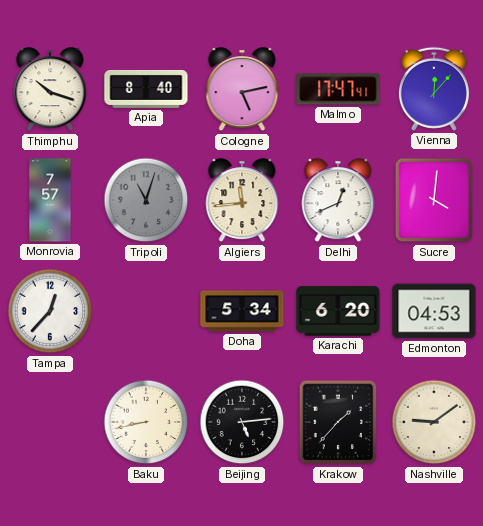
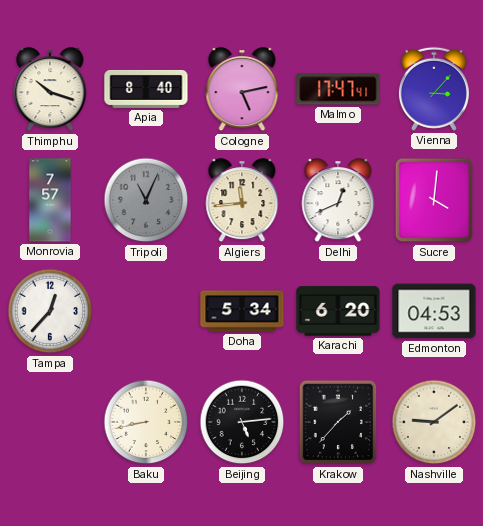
Vienna: 12:07 -> 3:07
Tripoli: 11:03 -> 11:04
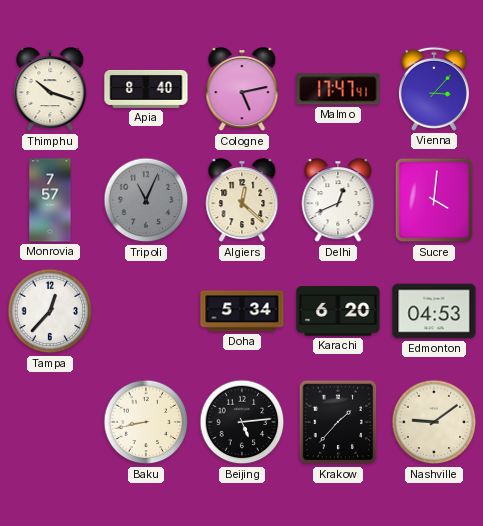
Algiers: 11:44 -> 12:22
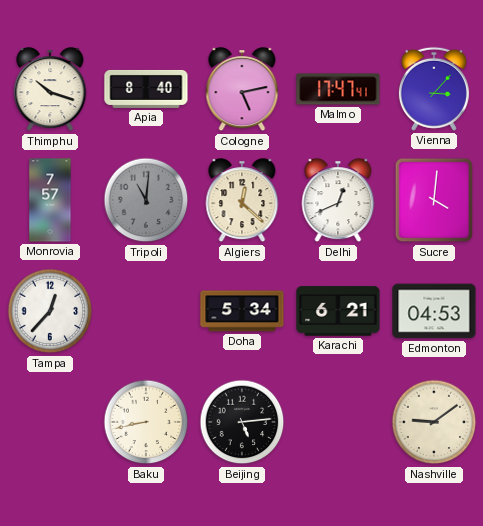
Tripoli: 11:04 -> 11:01
Karachi: 6:20 -> 6:21
Krakow: 1:37 -> none
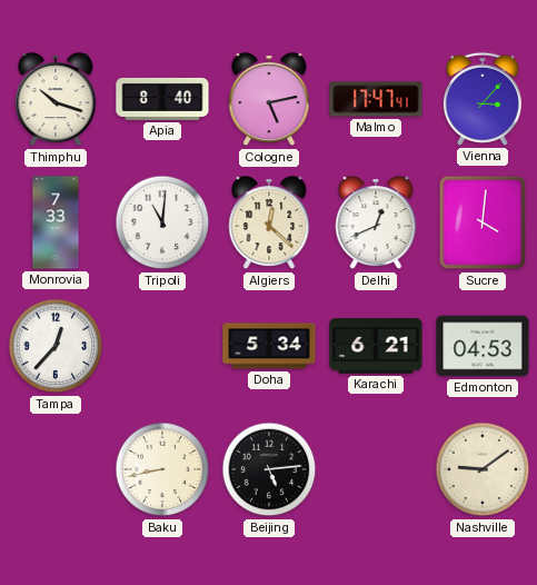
Monrovia: 7:57 -> 7:33
Tripoli dial: grey -> white
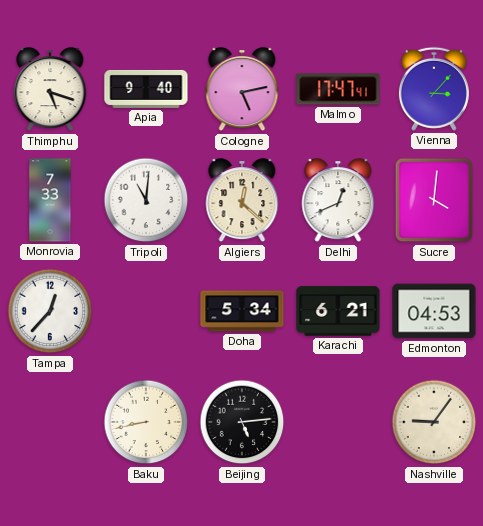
Thimphu: 10:18 -> 5:18
Apia: 8:40 -> 9:40
Nashville: 9:09 -> 9:06
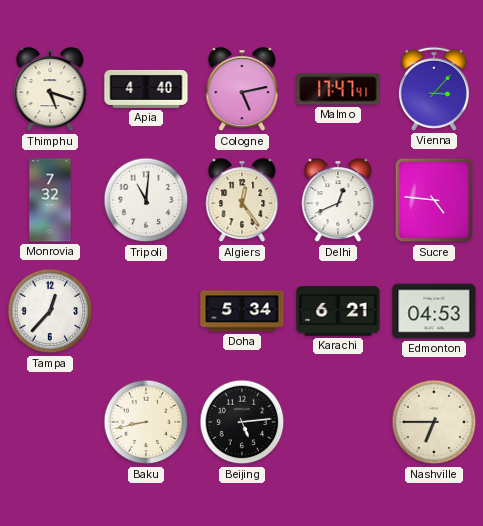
Apia: 9:40 -> 4:40
Monrovia: 7:33 -> 7:32
Algiers: 12:22 -> 12:24
Sucre: 4:01 -> 4:46
Nashville: 9:06 -> 6:45
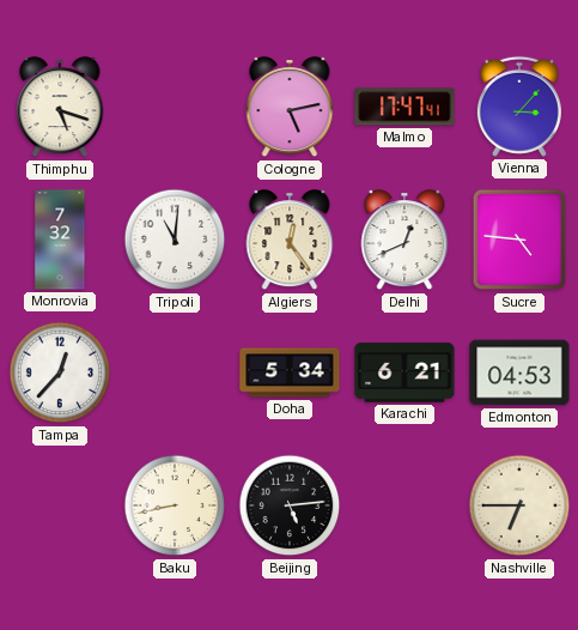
Apia: 4:40 -> none
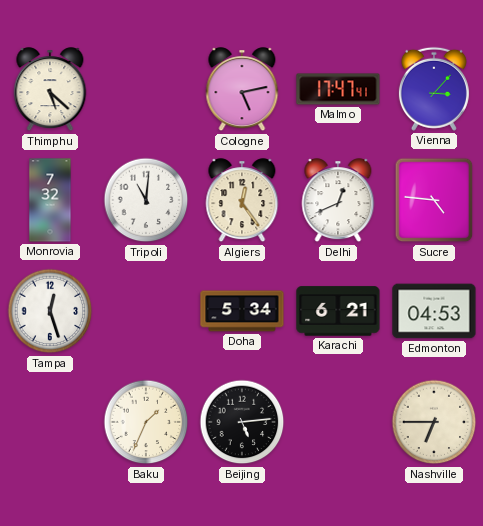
Thimphu: 5:18 -> 5:22
Tampa: 12:37 -> 12:27
Baku: 8:43 -> 1:34
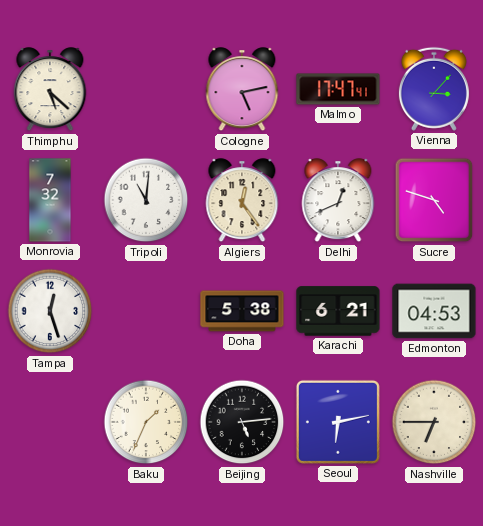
Sucre: 4:46 -> 4:48
Doha: 5:34 -> 5:38
Seoul: none -> 6:13
